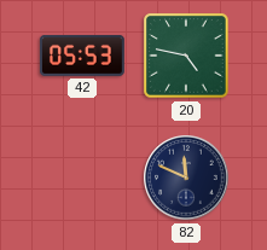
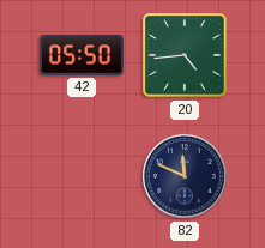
42: 05:53 -> 05:50
20: 4:47 -> 4:44
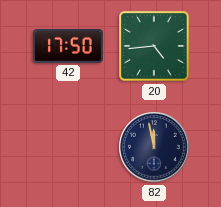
42: 05:50 -> 17:50
82: 11:49 -> 11:58
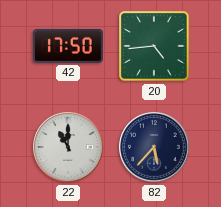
22: none -> 11:00
82: 11:58 -> 5:37
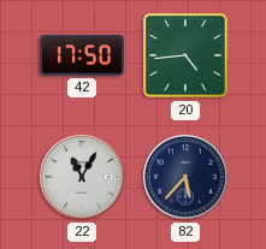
22: 11:00 -> 11:05
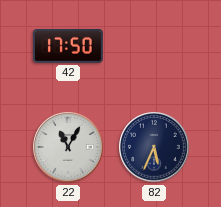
20: 4:44 -> none
82: 5:37 -> 5:34
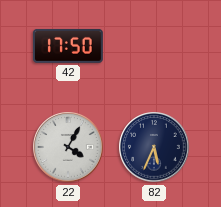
22: 11:05 -> 4:05
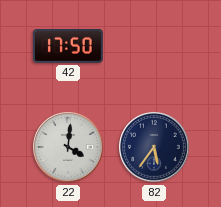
22: 4:05 -> 4:01
82: 5:34 -> 5:36
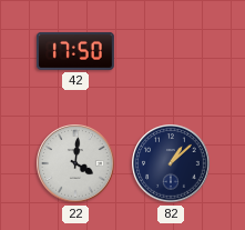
82: 5:36 -> 1:08
